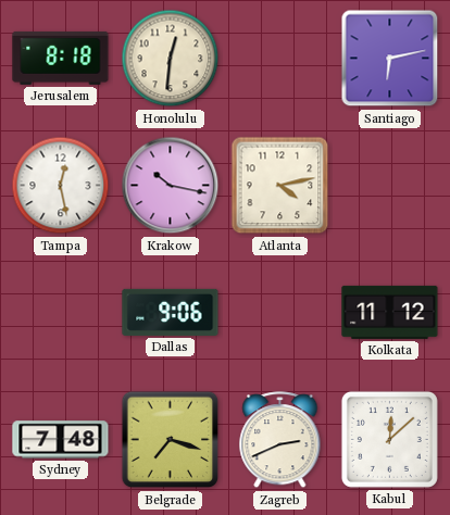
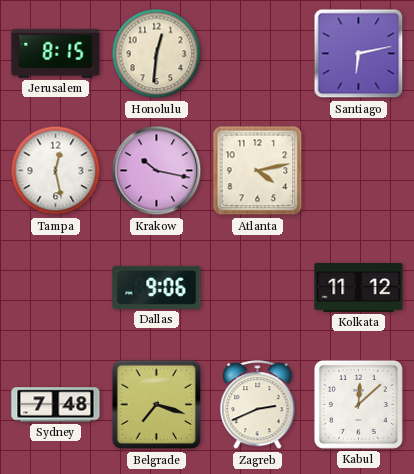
Jerusalem: 8:18 -> 8:15
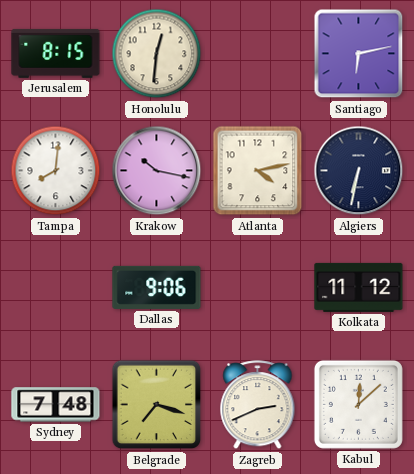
Tampa: 12:28 -> 8:01
Algiers: none -> 6:32
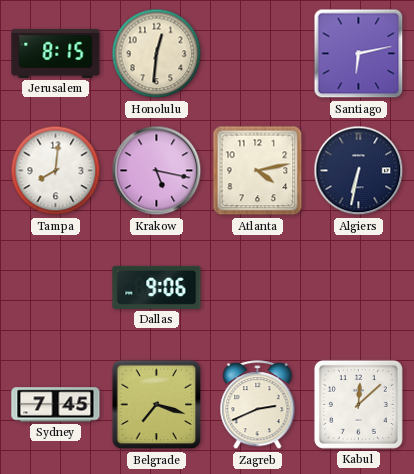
Krakow: 10:17 -> 5:17
Kolkata: 11:12 -> none
Sydney: 7:48 -> 7:45
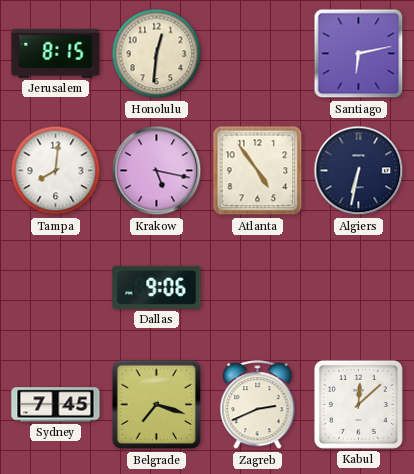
Atlanta: 4:13 -> 4:54
